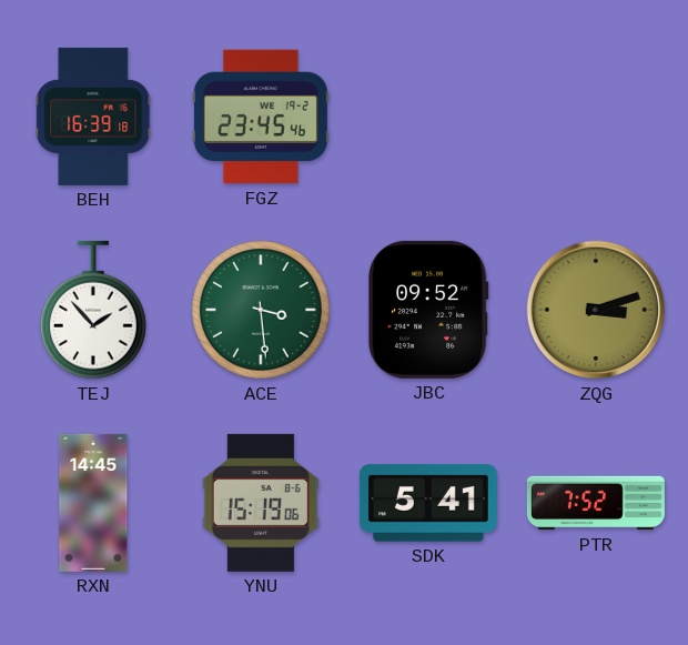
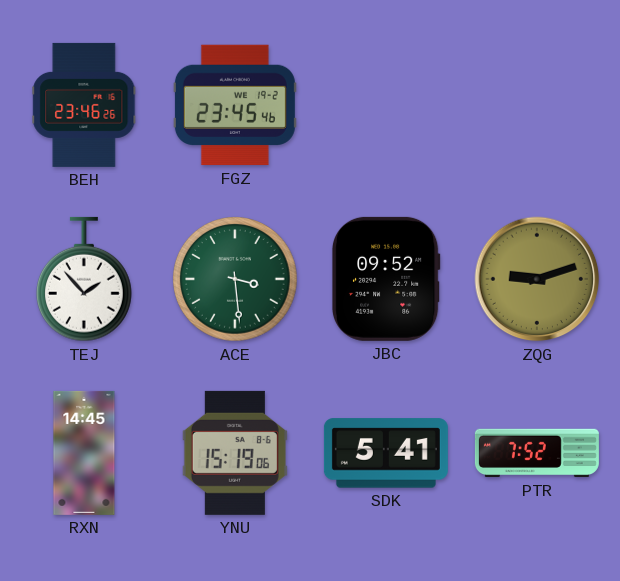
BEH: 16:39 -> 23:46
ZQG: 3:12 -> 9:12
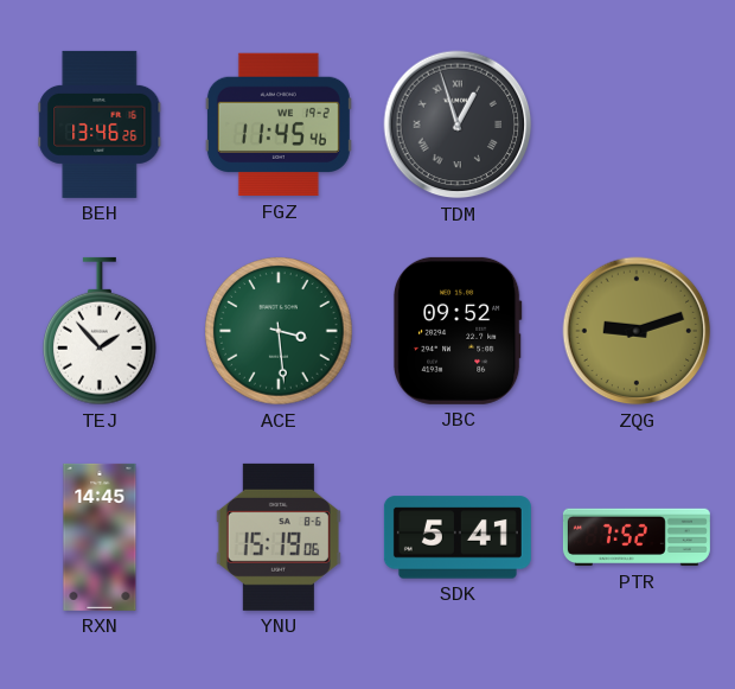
BEH: 23:46 -> 13:46
FGZ: 23:45 -> 11:45
TDM: none -> 12:57
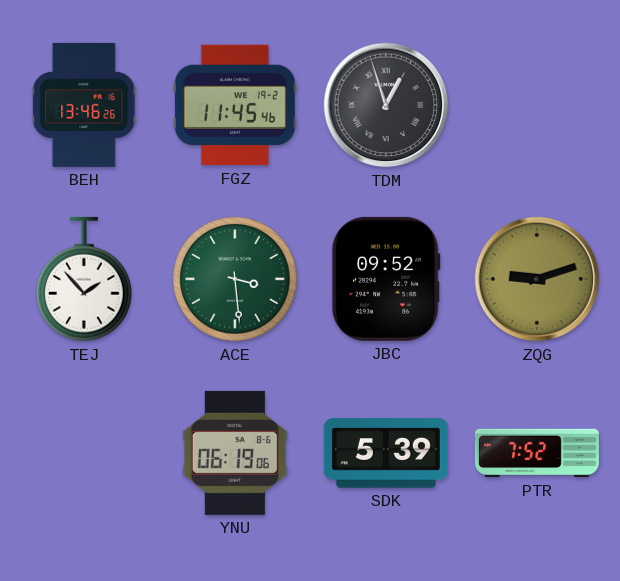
RXN: 14:45 -> none
YNU: 15:19 -> 06:19
SDK: 5:41 -> 5:39
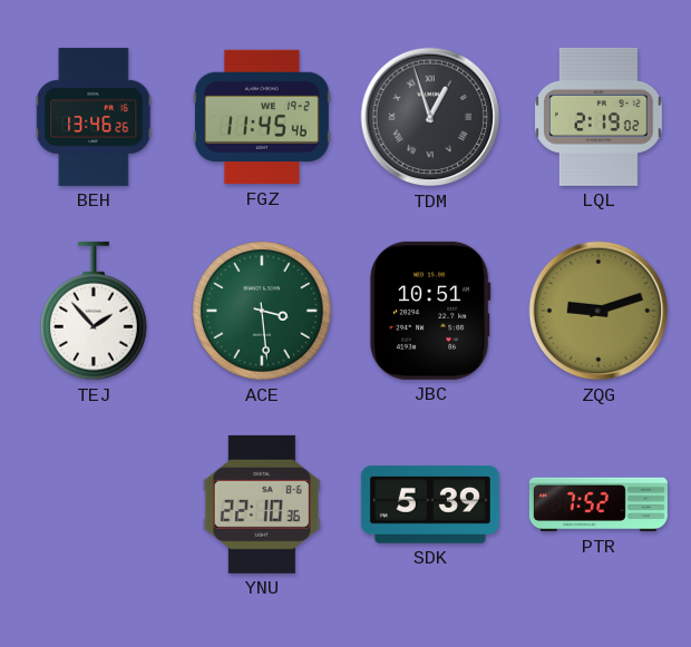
LQL: none -> 2:19
JBC: 09:52 -> 10:51
YNU: 06:19 -> 22:10
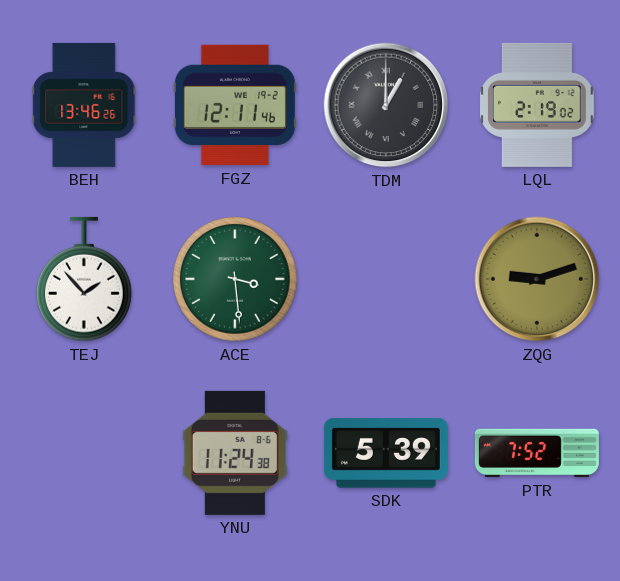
FGZ: 11:45 -> 12:11
TDM: 12:57 -> 1:00
JBC: 10:51 -> none
YNU: 22:10 -> 11:24
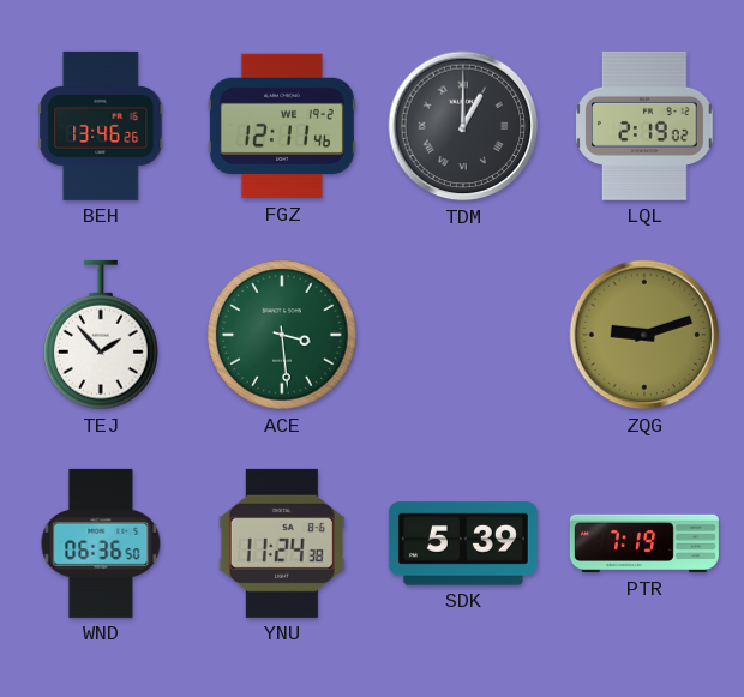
WND: none -> 06:36
PTR: 7:52 -> 7:19
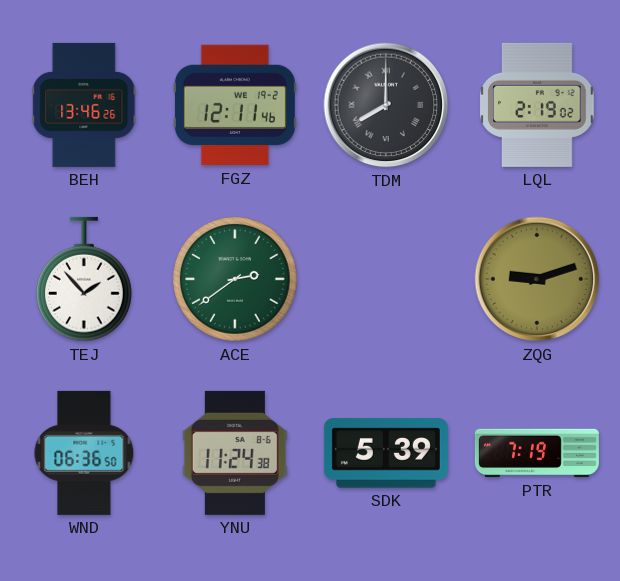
TDM: 1:00 -> 8:00
ACE: 3:29 -> 2:39
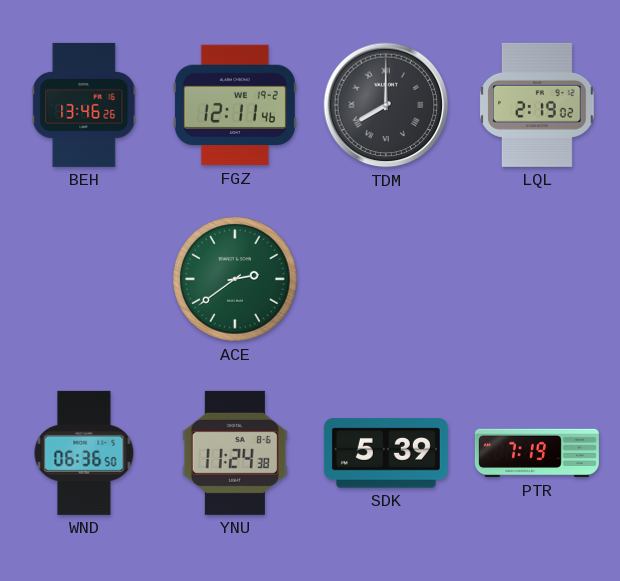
TEJ: 1:53 -> none
ZQG: 9:12 -> none
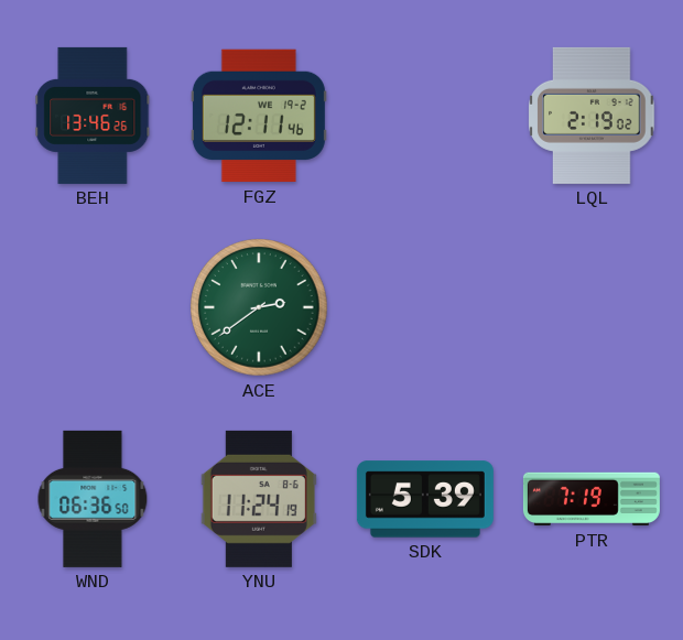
TDM: 8:00 -> none
YNU: 11:24:38 -> 11:24:19
